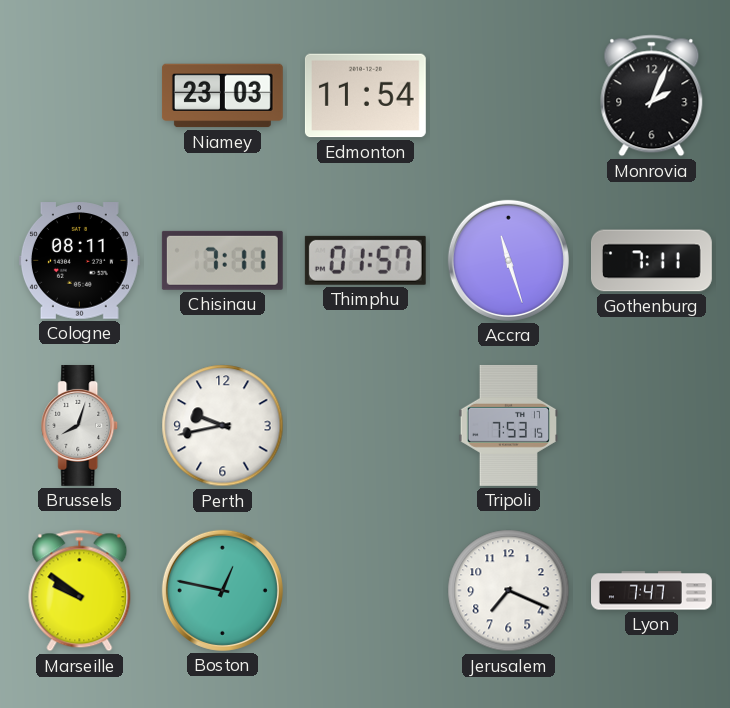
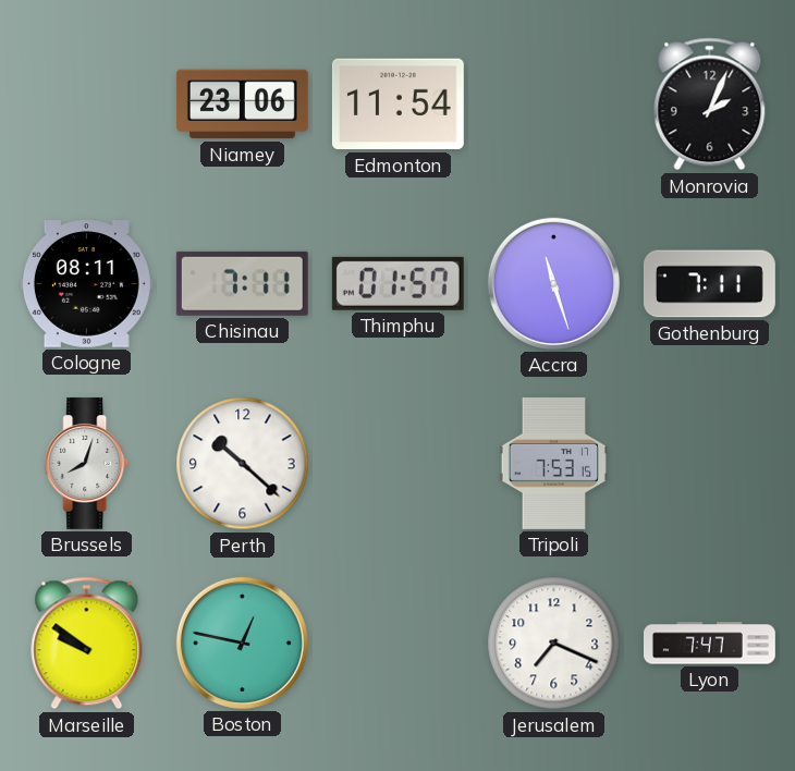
Niamey: 23:03 -> 23:06
Perth: 9:43 -> 10:22
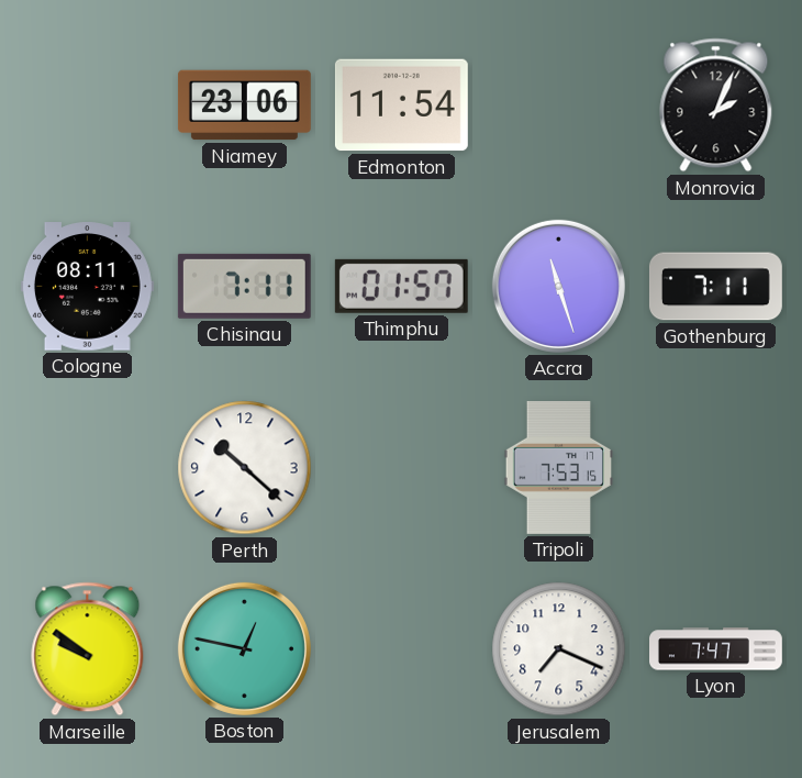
Brussels: 8:03 -> none
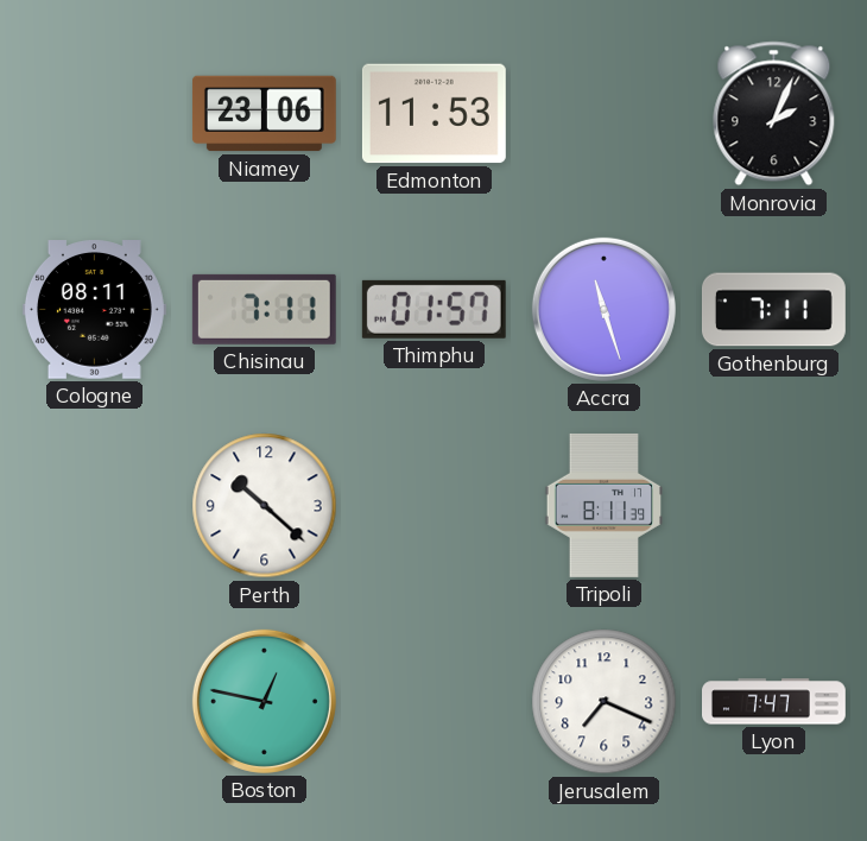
Edmonton: 11:54 -> 11:53
Tripoli: 7:53 -> 8:11
Marseille: 9:51 -> none
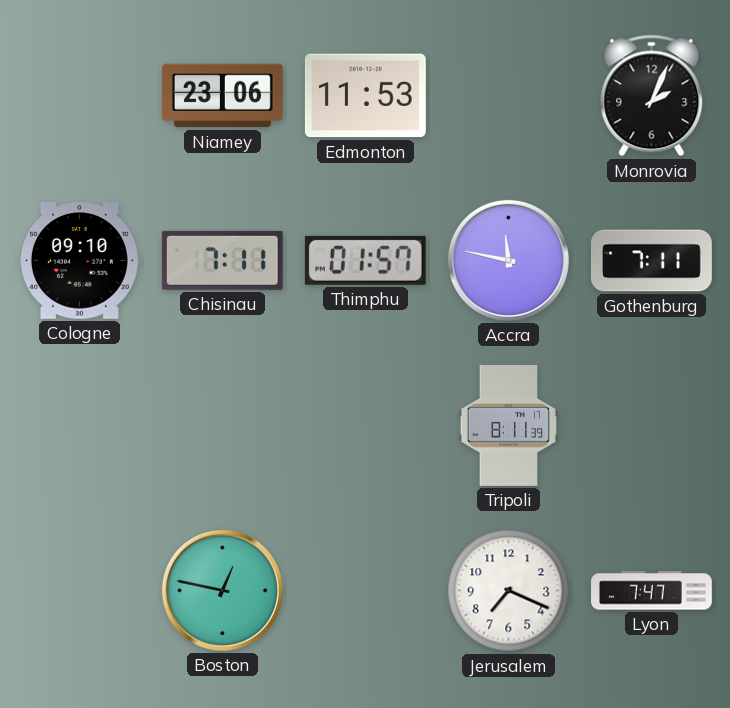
Cologne: 08:11 -> 09:10
Accra: 11:27 -> 11:47
Perth: 10:22 -> none
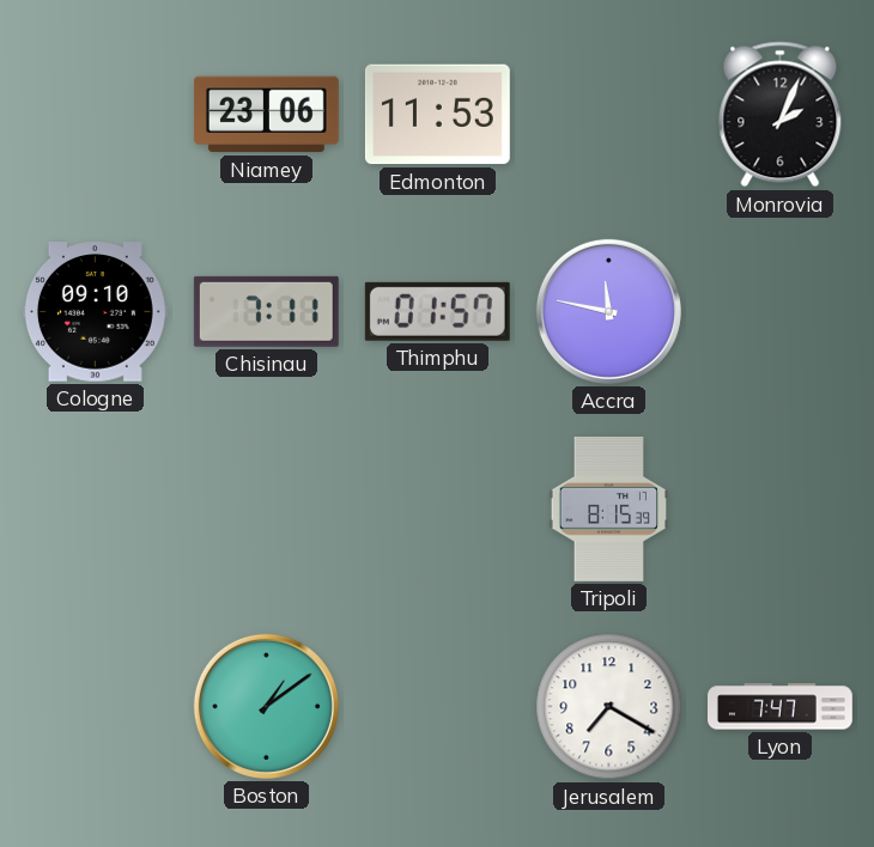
Gothenburg: 7:11 -> none
Tripoli: 8:11 -> 8:15
Boston: 12:47 -> 1:09
Jerusalem: 7:19 -> 7:20
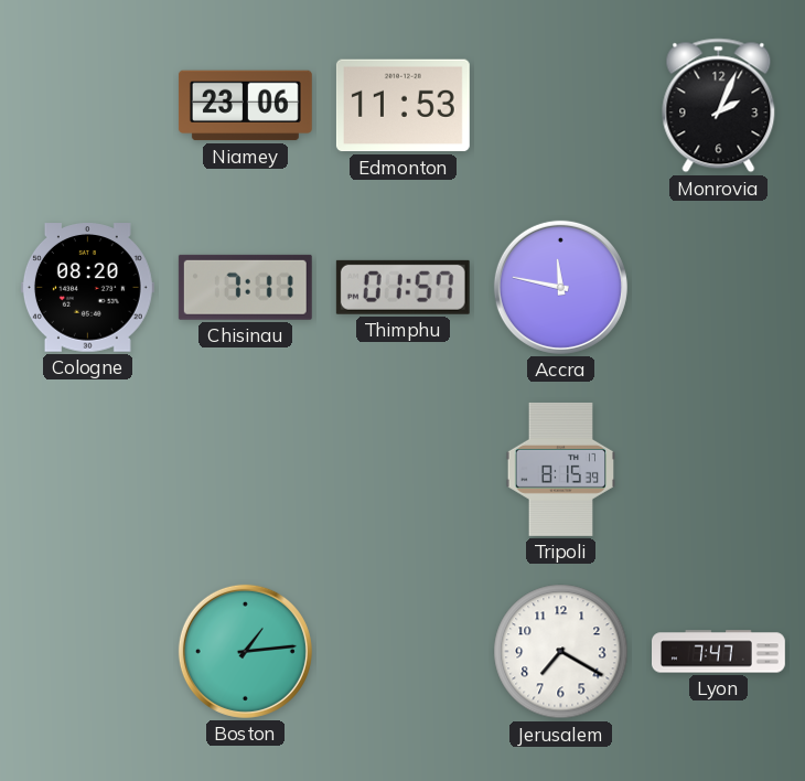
Cologne: 09:10 -> 08:20
Boston: 1:09 -> 1:14
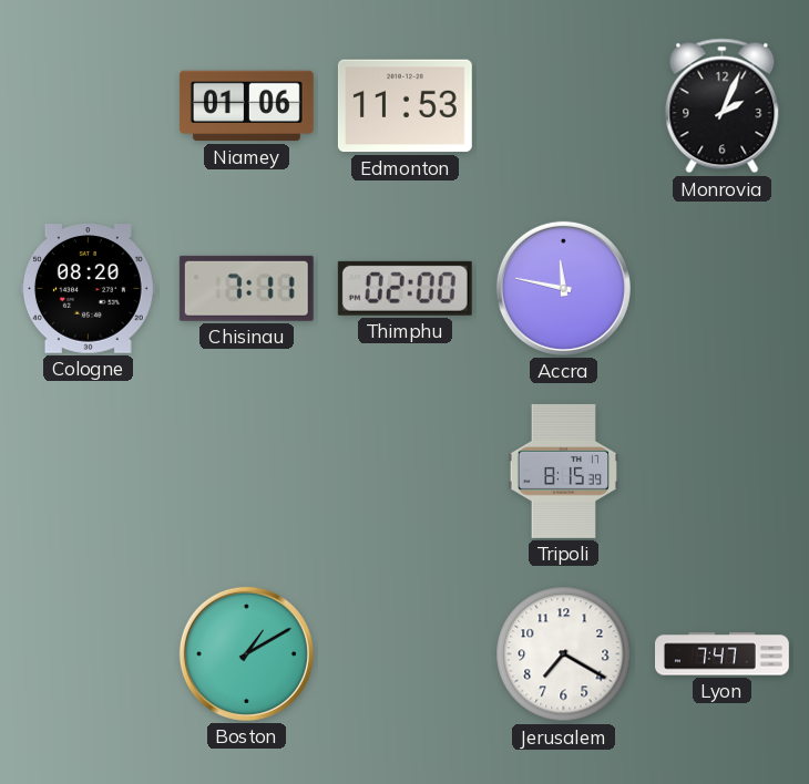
Niamey: 23:06 -> 01:06
Thimphu: 01:57 -> 02:00
Boston: 1:14 -> 1:10
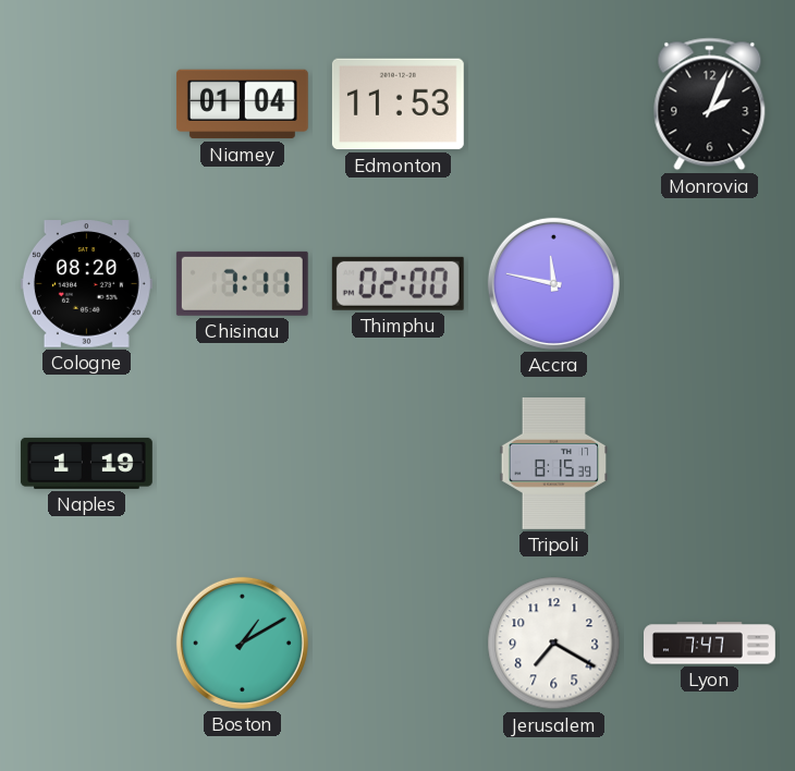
Niamey: 01:06 -> 01:04
Naples: none -> 1:19
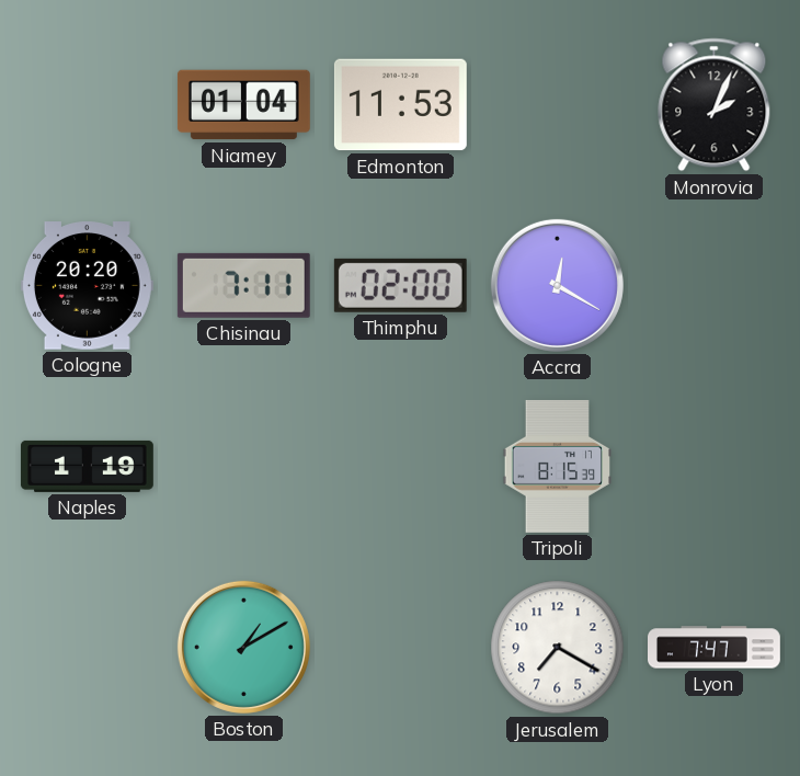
Cologne: 08:20 -> 20:20
Accra: 11:47 -> 12:20
